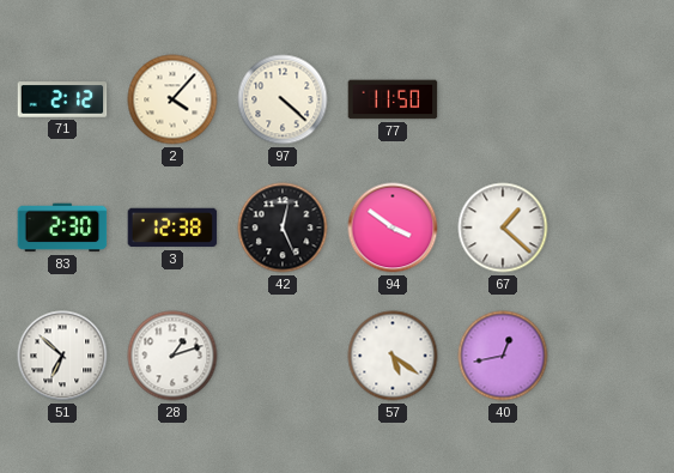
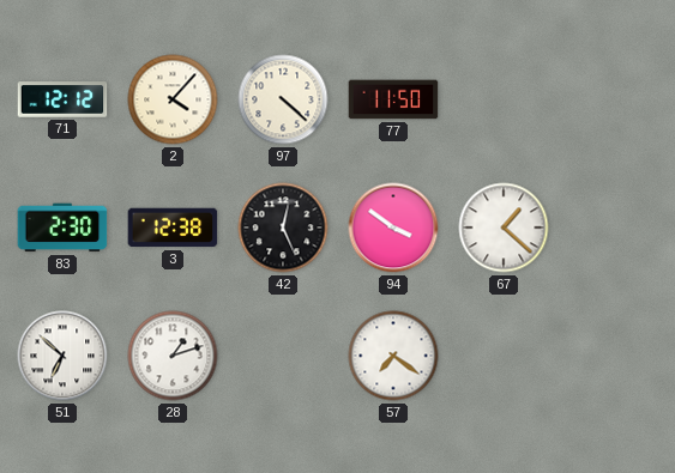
71: 2:12 -> 12:12
57: 5:21 -> 7:21
40: 12:43 -> none
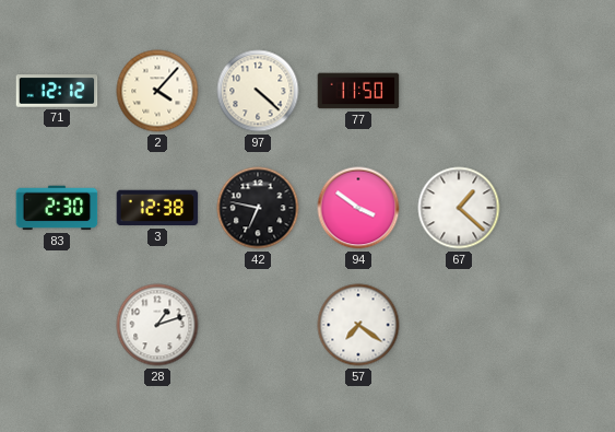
42: 12:26 -> 6:47
51: 6:52 -> none
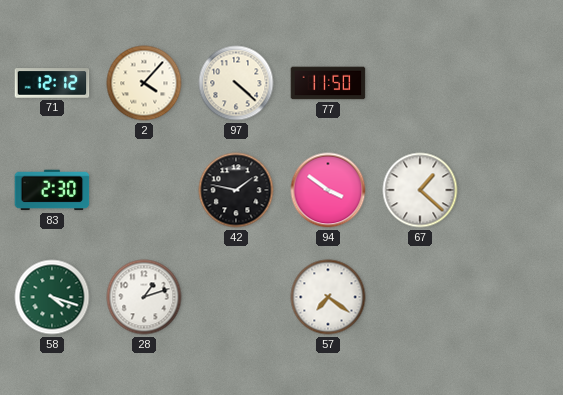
3: 12:38 -> none
42: 6:47 -> 1:47
58: none -> 4:18
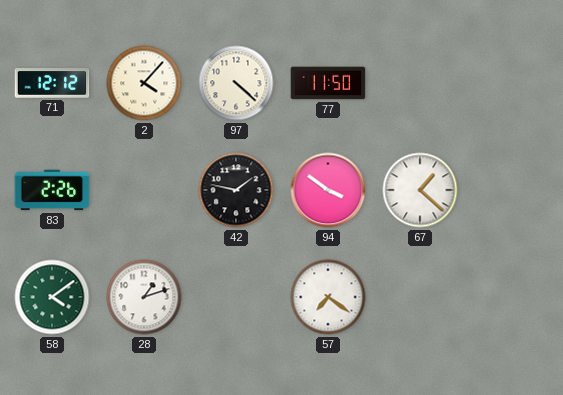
83: 2:30 -> 2:26
58: 4:18 -> 4:09
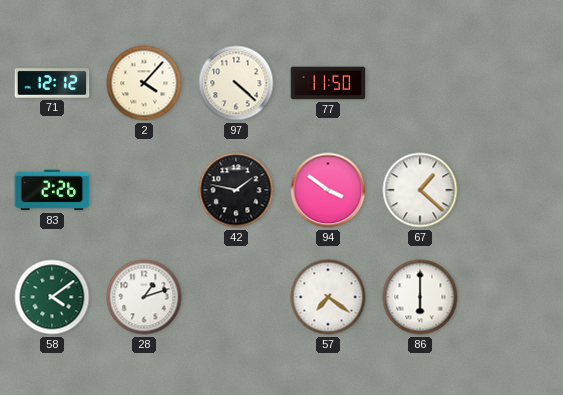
86: none -> 6:00
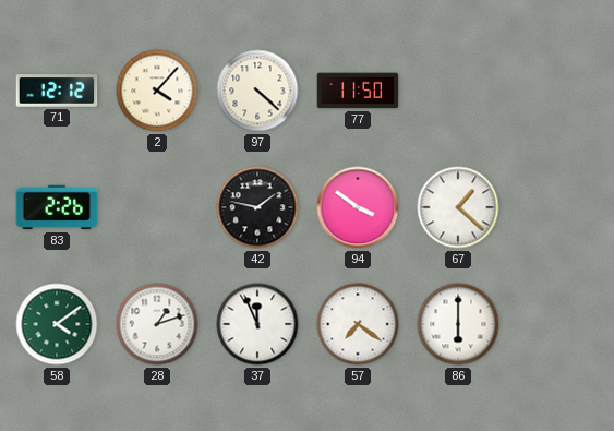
37: none -> 11:56
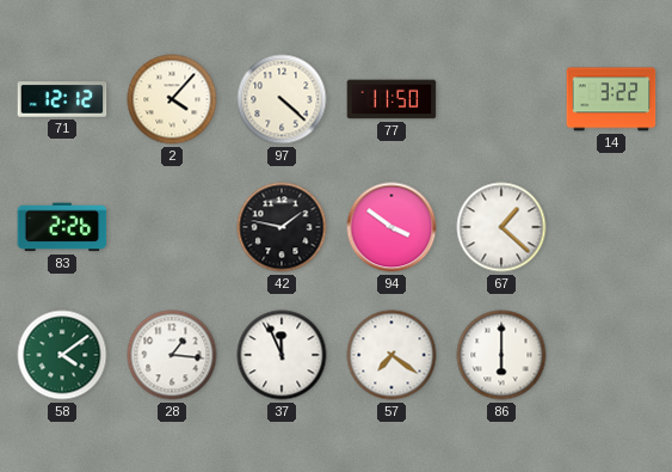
14: none -> 3:22
28: 1:12 -> 1:16
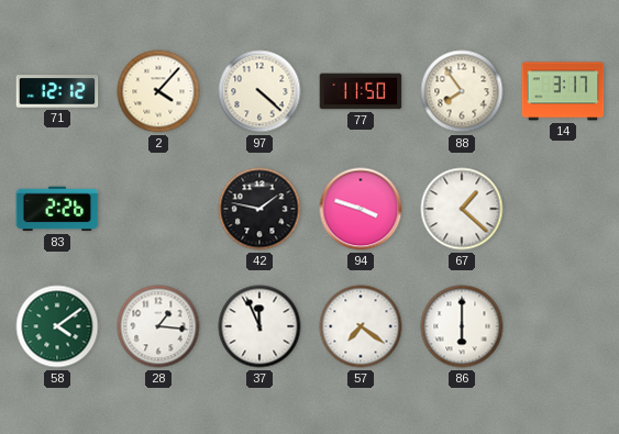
88: none -> 7:54
14: 3:22 -> 3:17
94: 3:51 -> 3:48
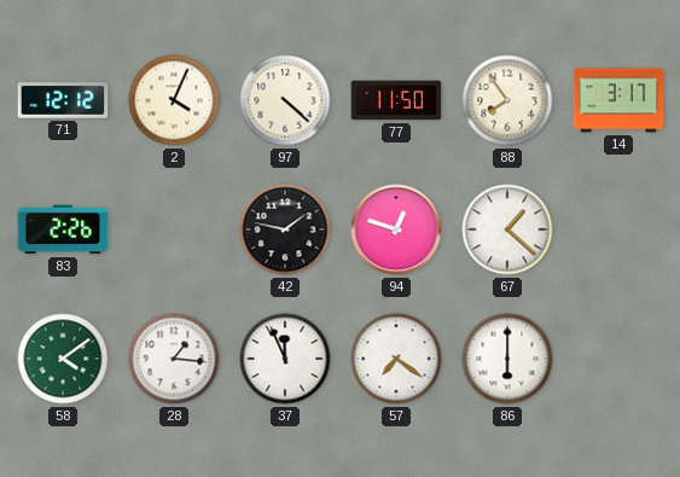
2: 4:07 -> 4:04
94: 3:48 -> 12:48
